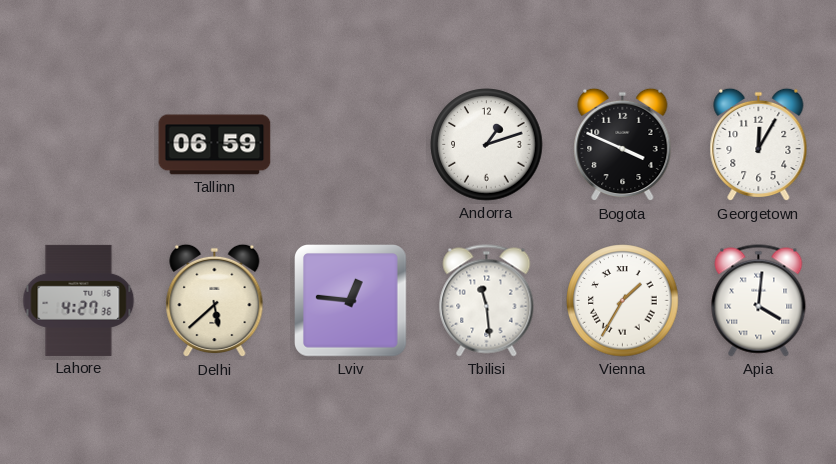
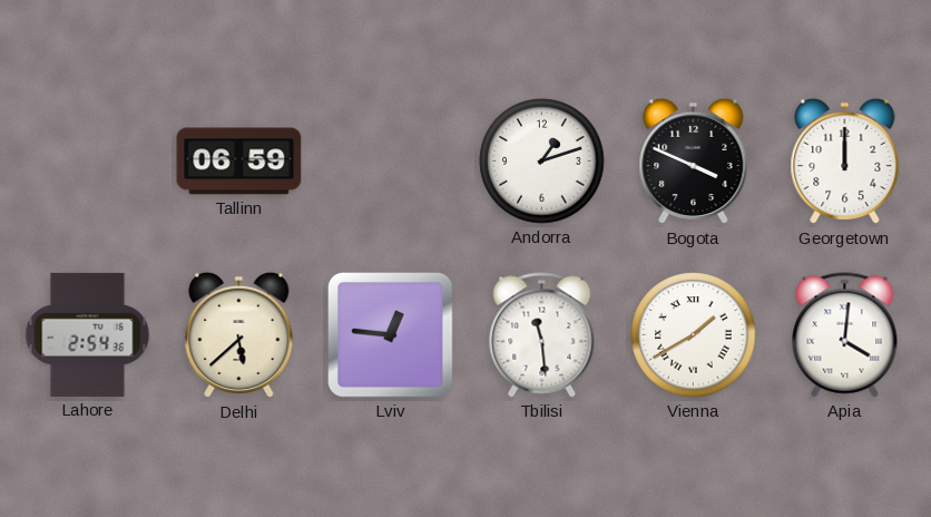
Georgetown: 12:05 -> 12:00
Lahore: 4:27 -> 2:54
Vienna: 1:35 -> 1:40
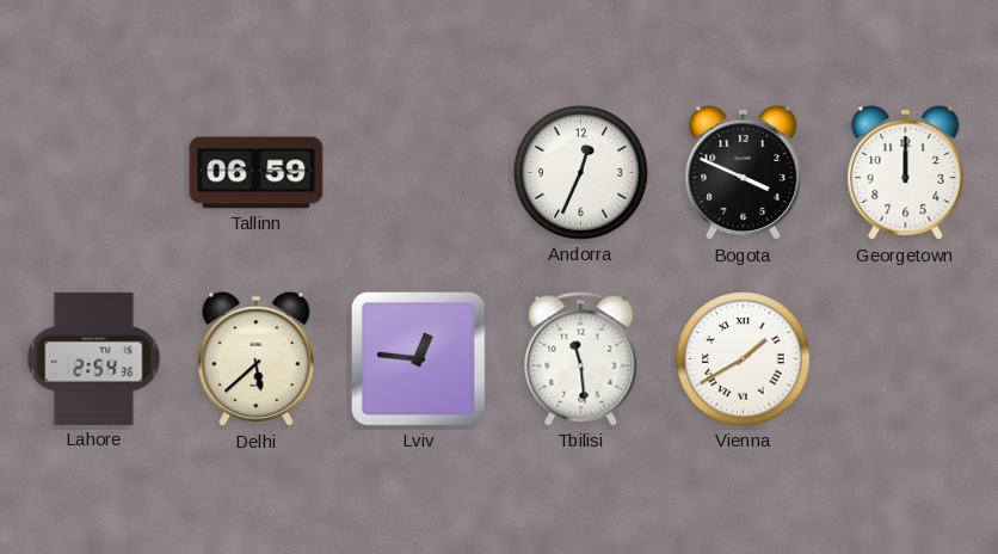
Andorra: 1:12 -> 12:34
Apia: 4:01 -> none
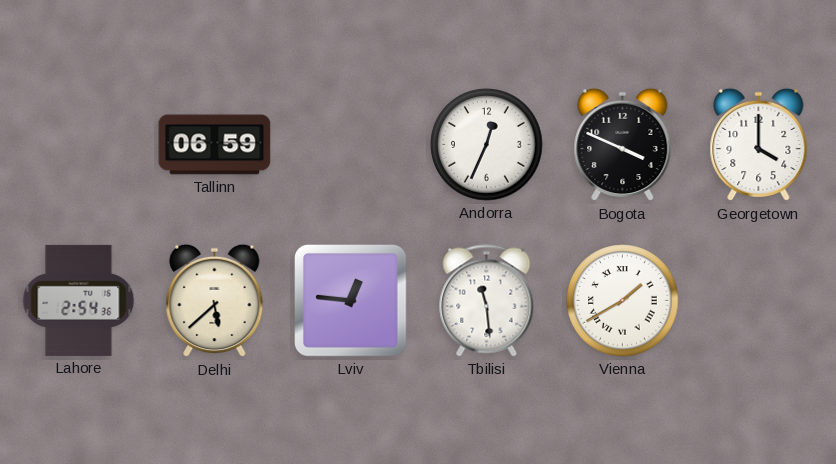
Georgetown: 12:00 -> 4:00
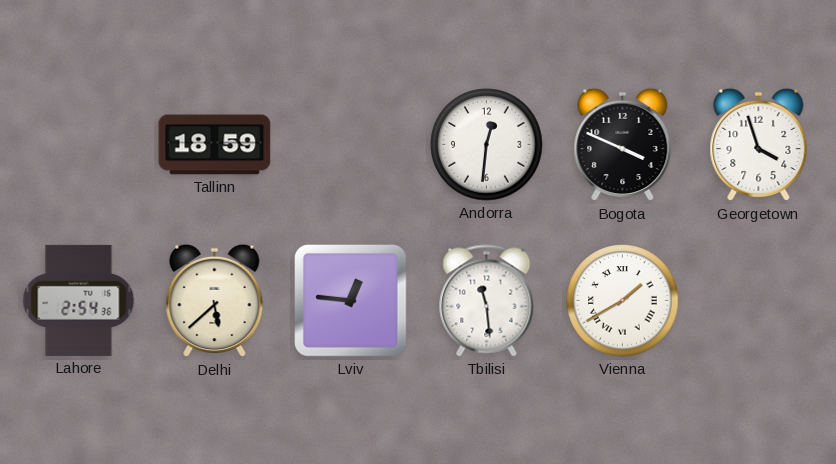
Tallinn: 06:59 -> 18:59
Andorra: 12:34 -> 12:31
Georgetown: 4:00 -> 3:57
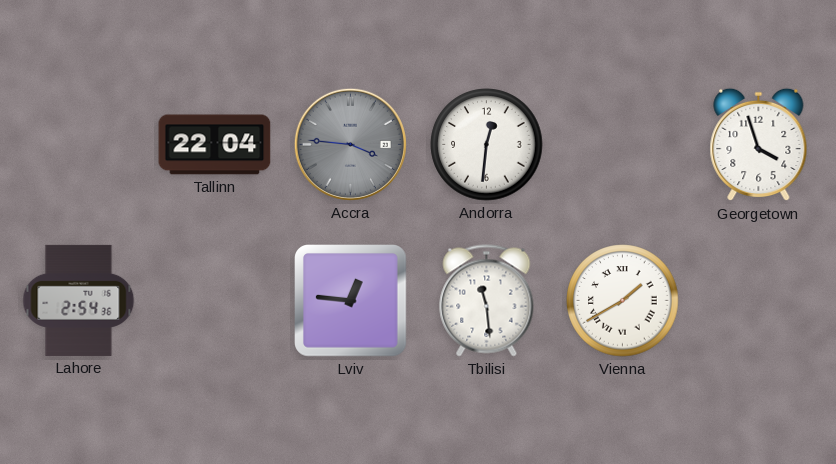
Tallinn: 18:59 -> 22:04
Accra: none -> 3:46
Bogota: 3:49 -> none
Delhi: 5:38 -> none
